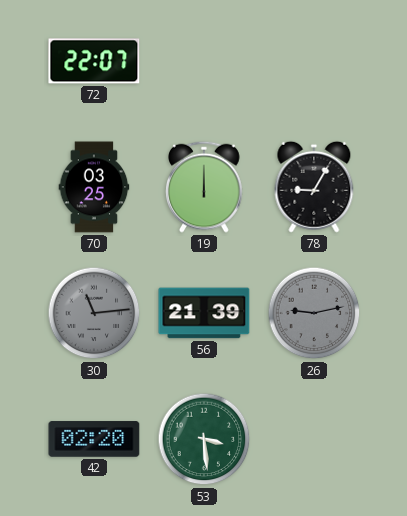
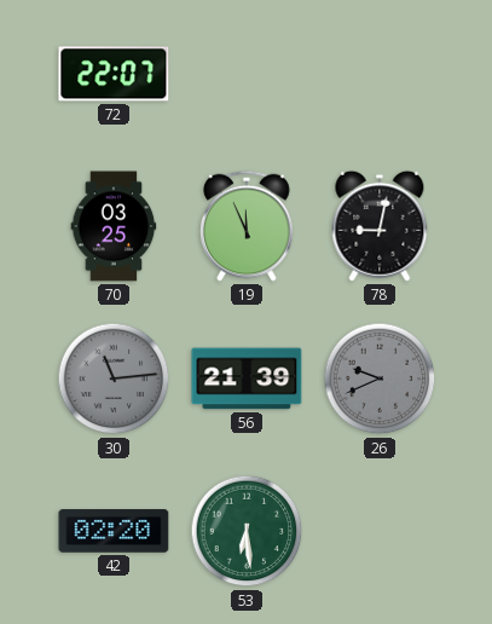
19: 12:00 -> 11:56
78: 9:05 -> 9:02
26: 9:13 -> 9:41
53: 3:29 -> 6:29
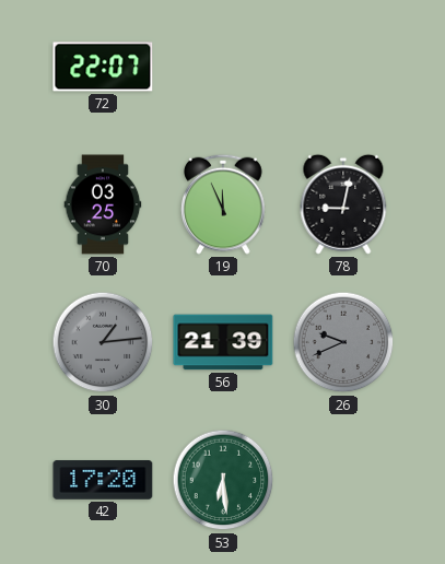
30: 11:14 -> 1:14
42: 02:20 -> 17:20
